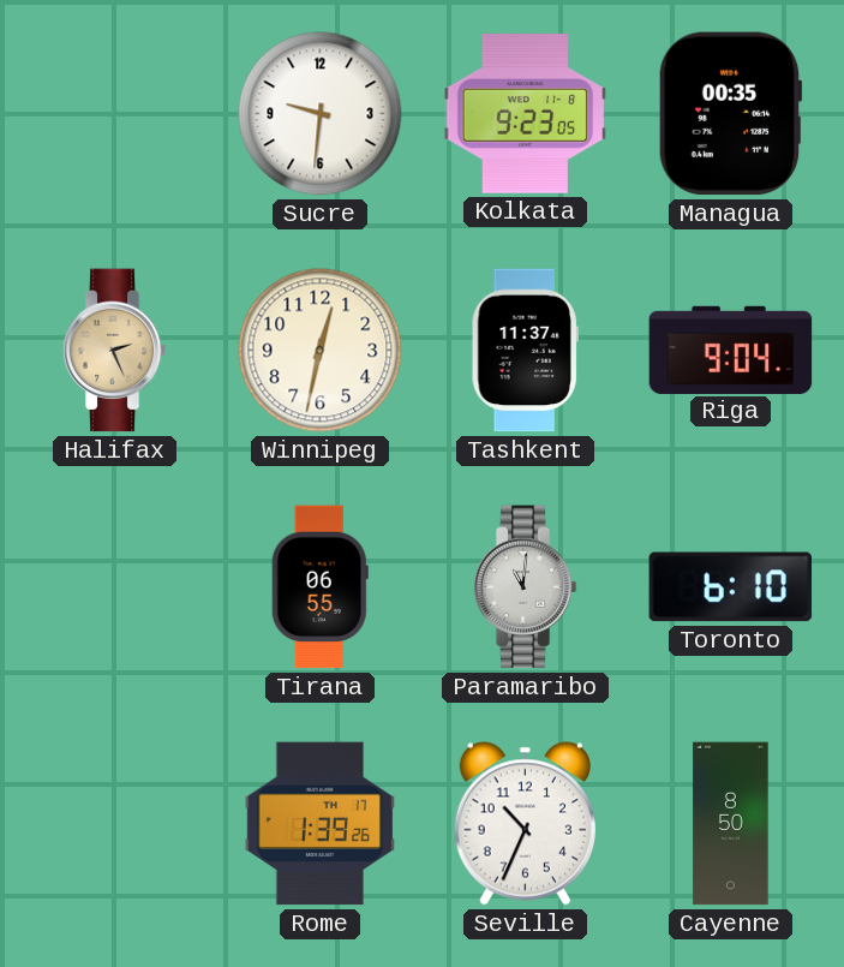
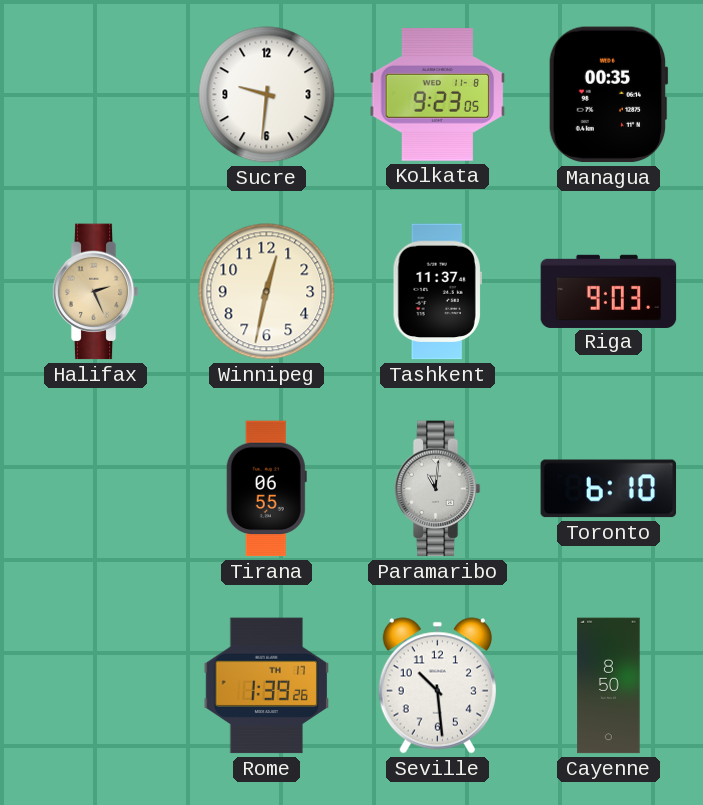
Riga: 9:04 -> 9:03
Seville: 10:34 -> 10:29
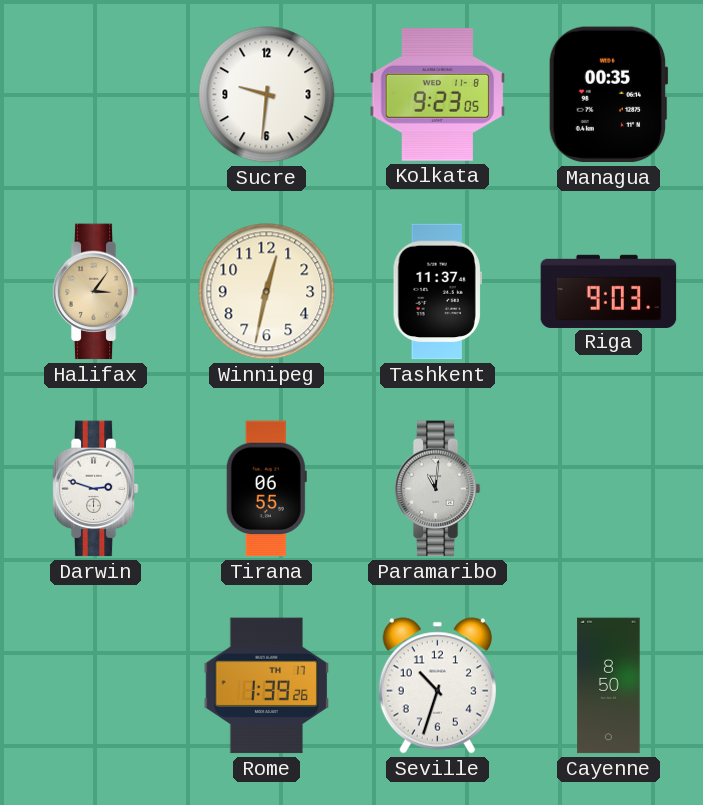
Halifax: 2:26 -> 3:06
Darwin: none -> 2:48
Toronto: 6:10 -> none
Seville: 10:29 -> 10:33
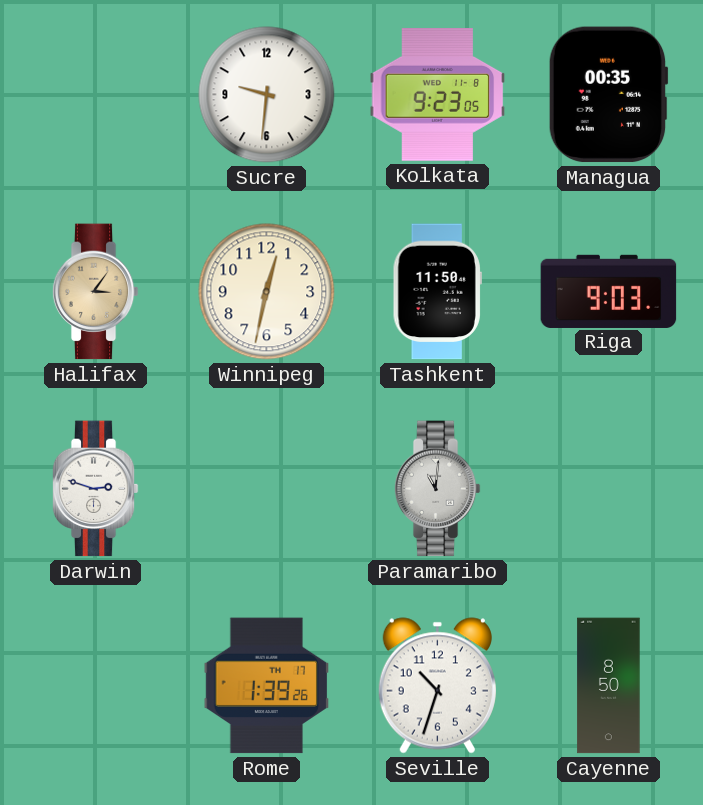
Tashkent: 11:37 -> 11:50
Tirana: 06:55 -> none
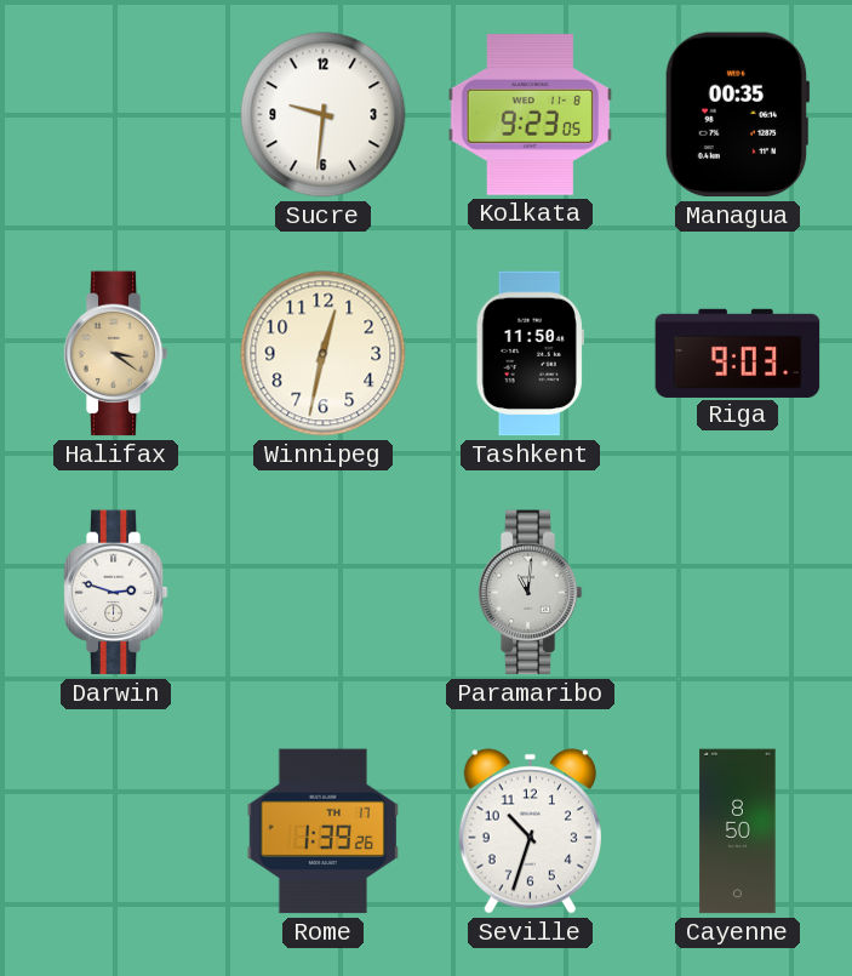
Halifax: 3:06 -> 3:21
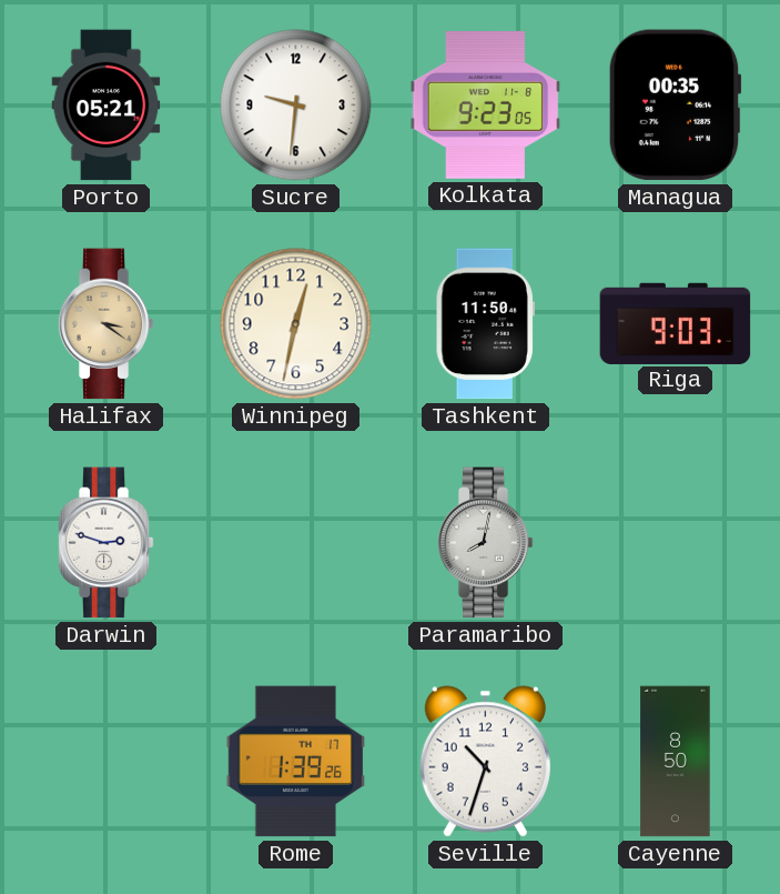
Porto: none -> 05:21
Paramaribo: 11:01 -> 8:02
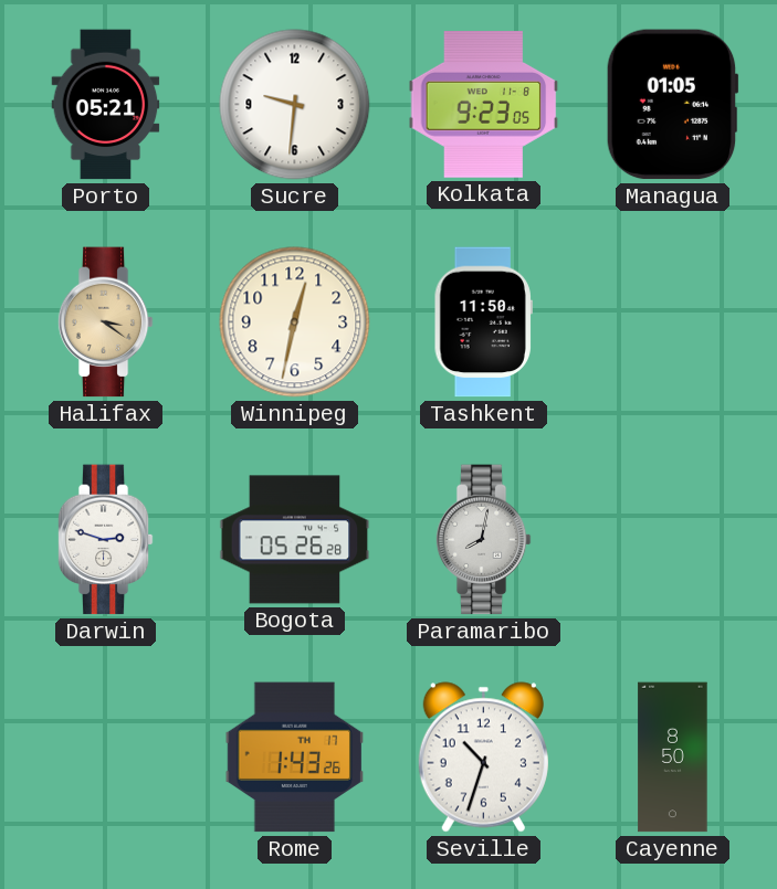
Managua: 00:35 -> 01:05
Riga: 9:03 -> none
Bogota: none -> 05:26
Rome: 1:39 -> 1:43
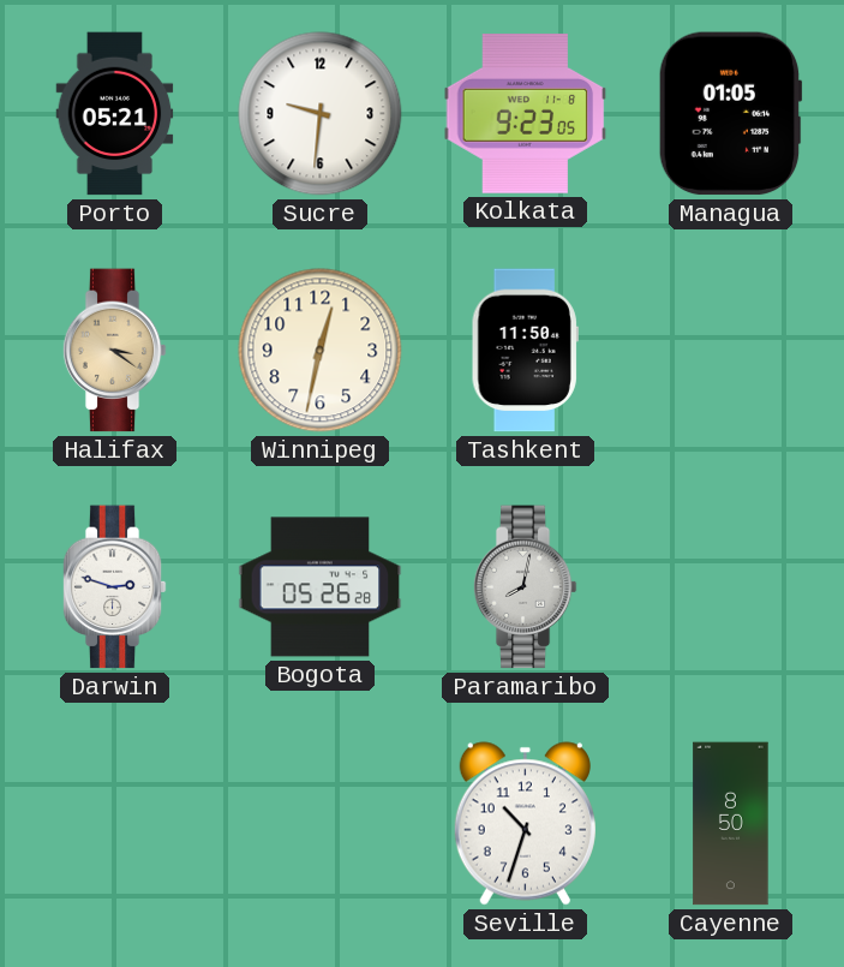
Rome: 1:43 -> none
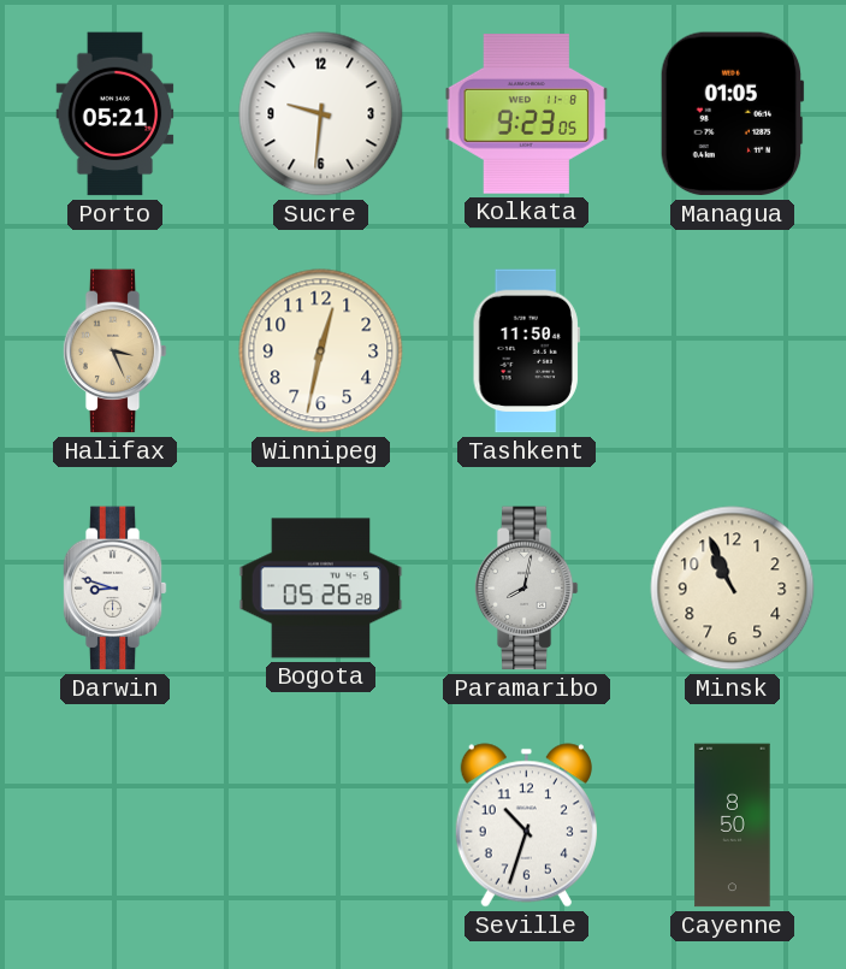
Halifax: 3:21 -> 3:26
Darwin: 2:48 -> 8:48
Minsk: none -> 10:56
